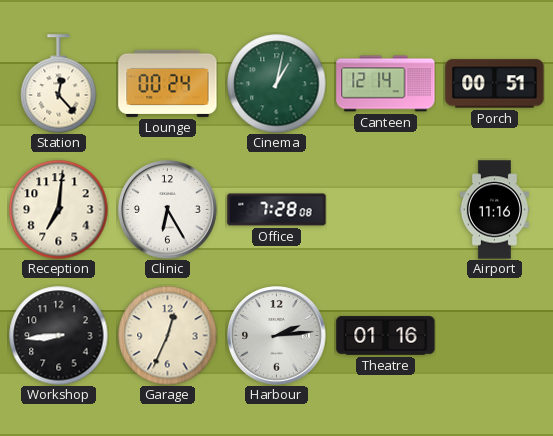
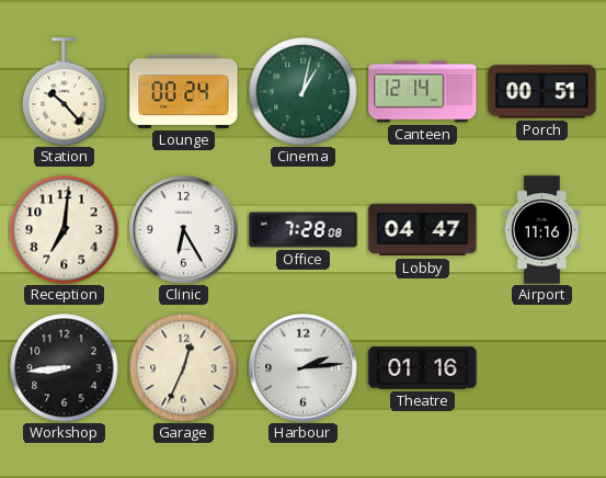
Station: 12:23 -> 10:23
Lobby: none -> 04:47
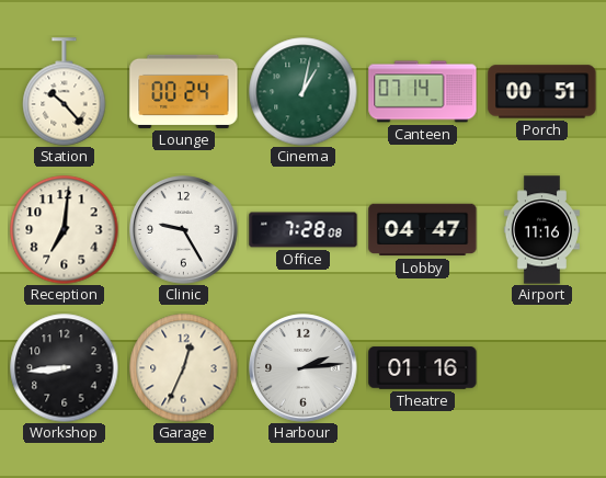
Canteen: 12:14 -> 07:14
Clinic: 6:25 -> 9:25
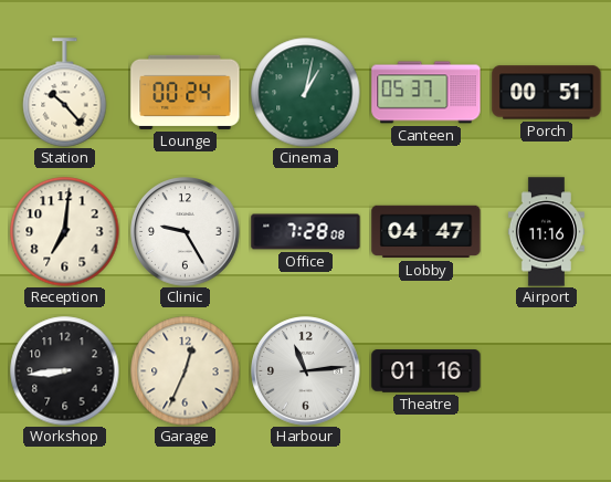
Canteen: 07:14 -> 05:37
Harbour: 2:14 -> 11:14
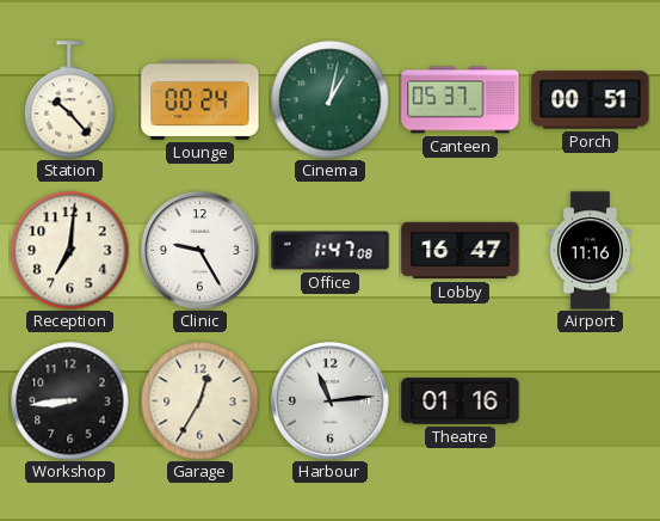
Office: 7:28 -> 1:47
Lobby: 04:47 -> 16:47
Garage: 12:34 -> 12:35
